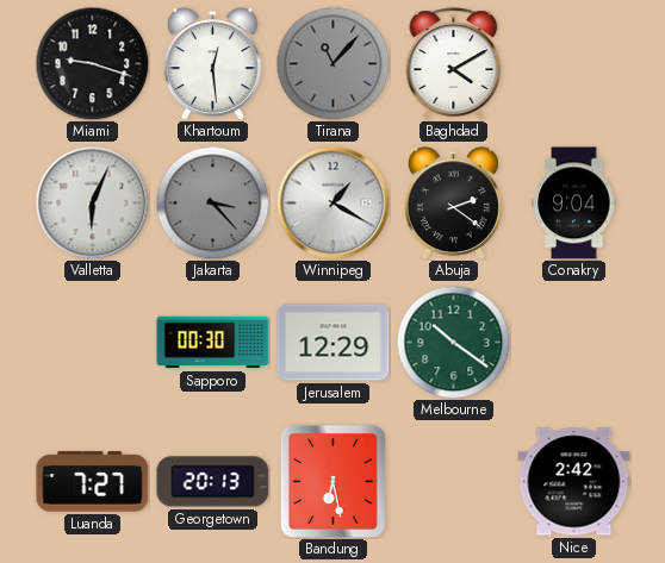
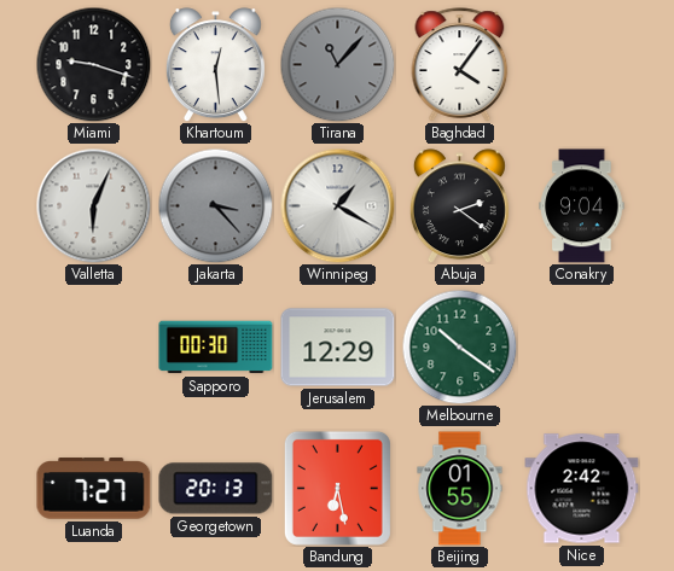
Baghdad: 4:10 -> 4:06
Beijing: none -> 01:55
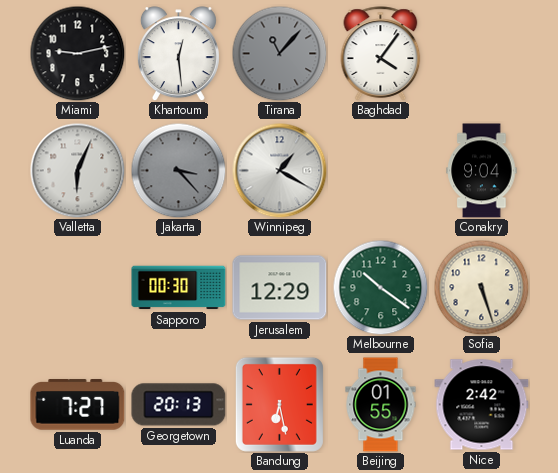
Miami: 9:18 -> 9:13
Abuja: 2:21 -> none
Sofia: none -> 5:27
